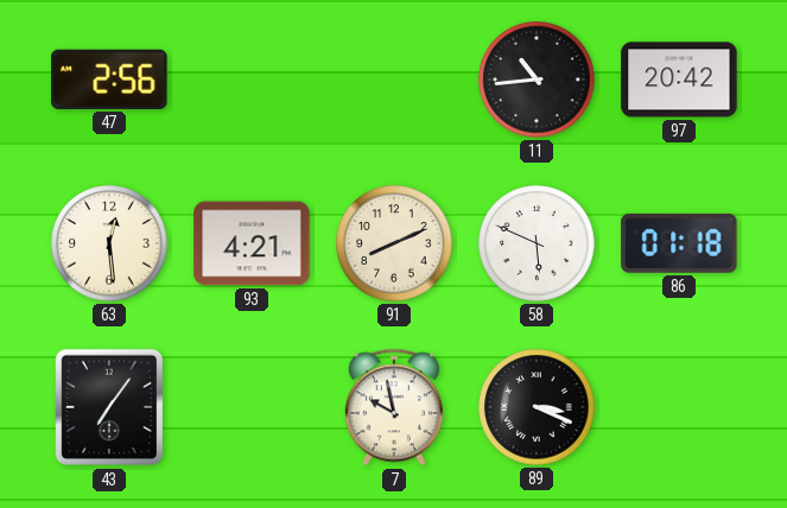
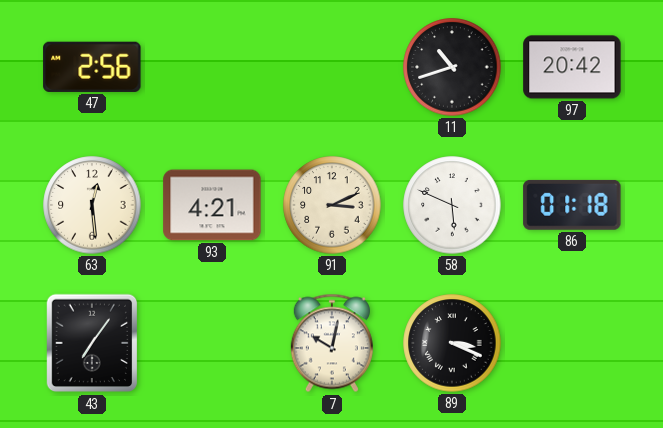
11: 10:44 -> 10:42
91: 8:11 -> 3:11
7: 9:58 -> 10:02
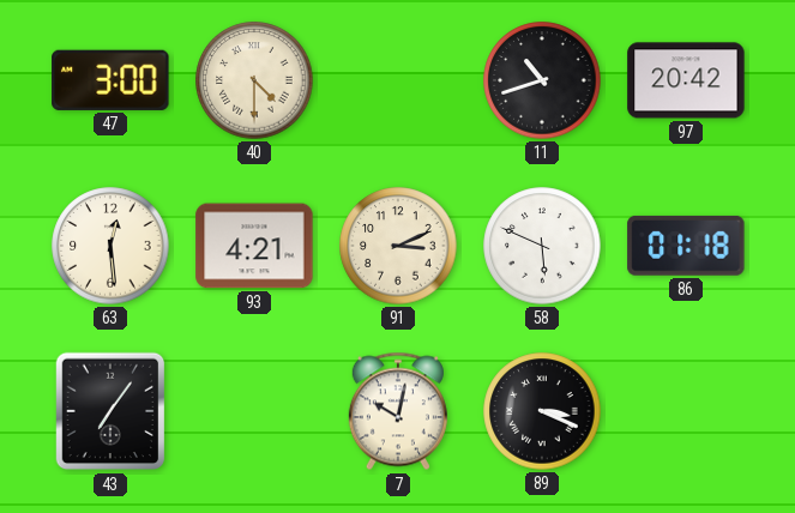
47: 2:56 -> 3:00
40: none -> 4:30
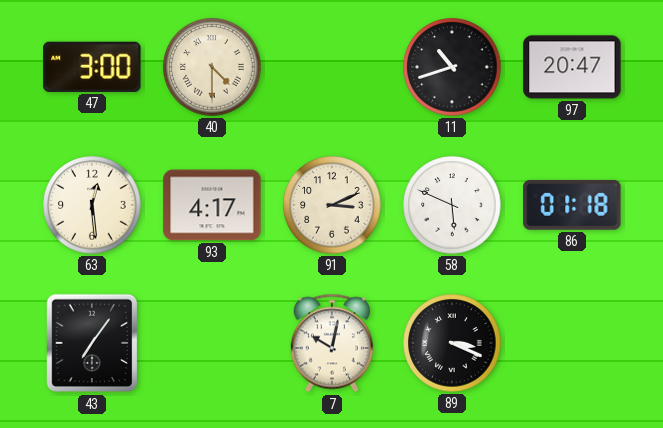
97: 20:42 -> 20:47
93: 4:21 -> 4:17
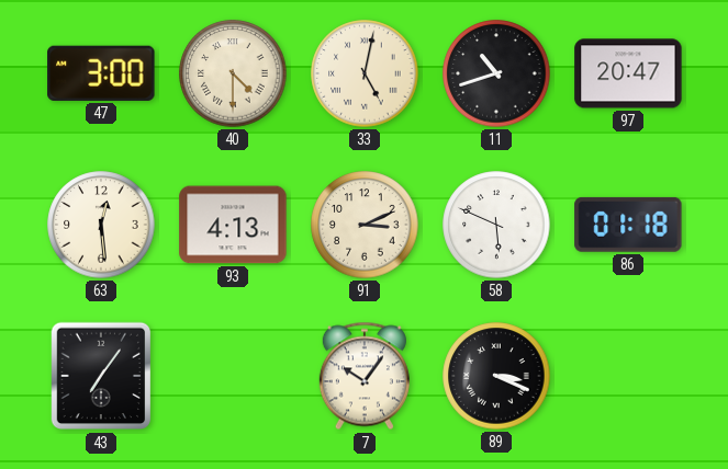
33: none -> 5:02
93: 4:17 -> 4:13
7: 10:02 -> 10:06
